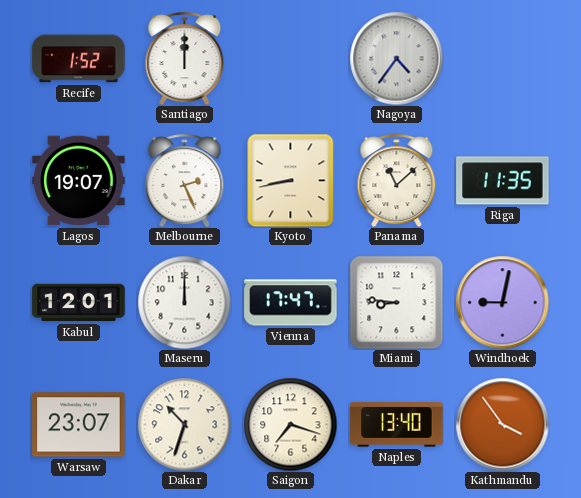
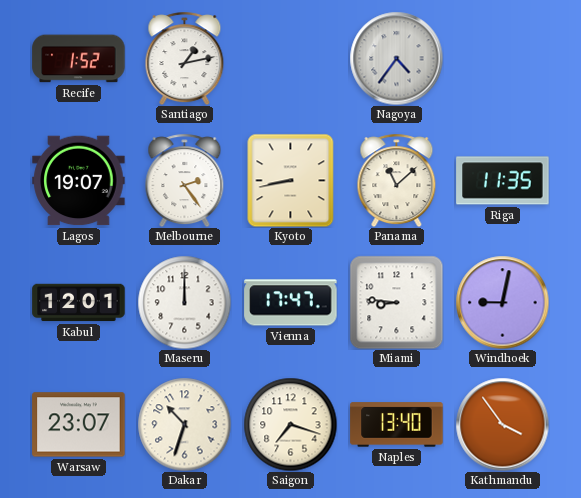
Santiago: 12:00 -> 1:13
Melbourne: 2:26 -> 2:24
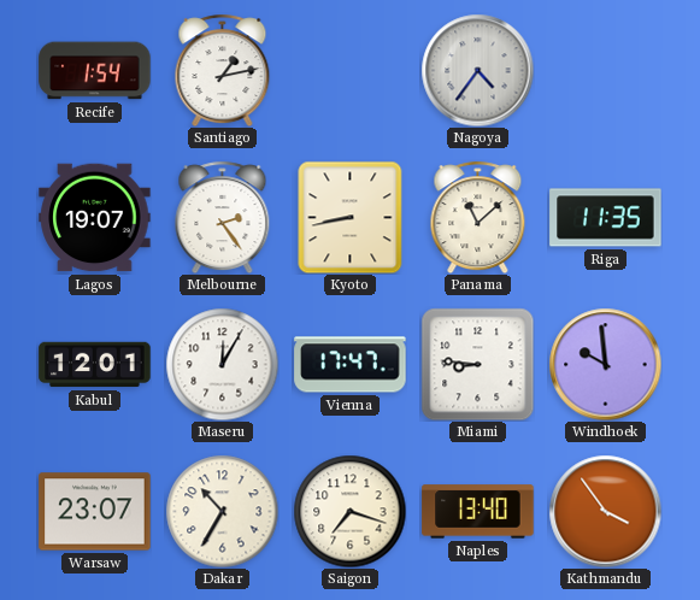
Recife: 1:52 -> 1:54
Maseru: 12:00 -> 12:05
Windhoek: 9:02 -> 9:59
Dakar: 10:33 -> 10:35
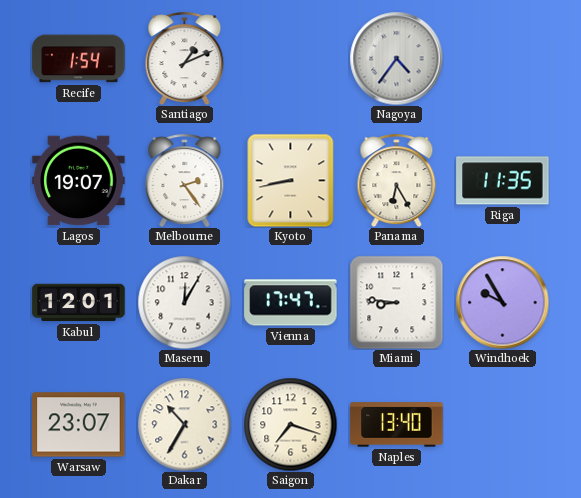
Santiago: 1:13 -> 1:11
Panama: 11:08 -> 6:25
Windhoek: 9:59 -> 9:55
Kathmandu: 3:54 -> none
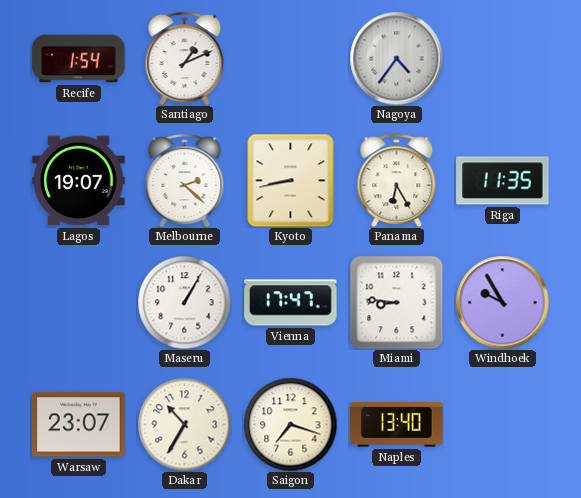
Melbourne: 2:24 -> 2:22
Kabul: 12:01 -> none
Maseru: 12:05 -> 1:05
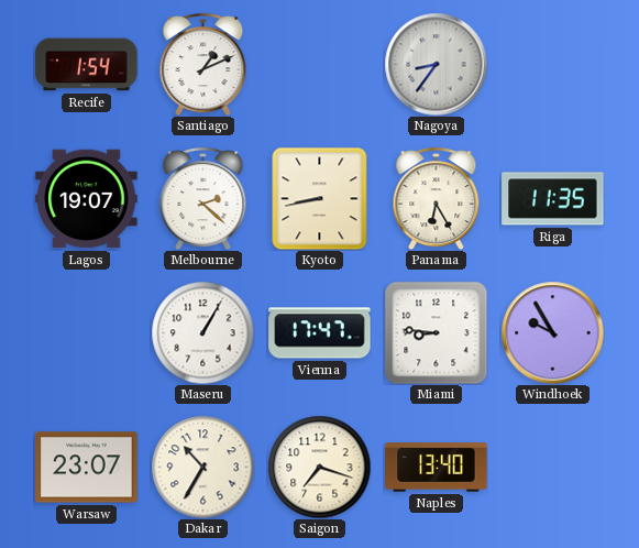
Nagoya: 4:36 -> 8:36
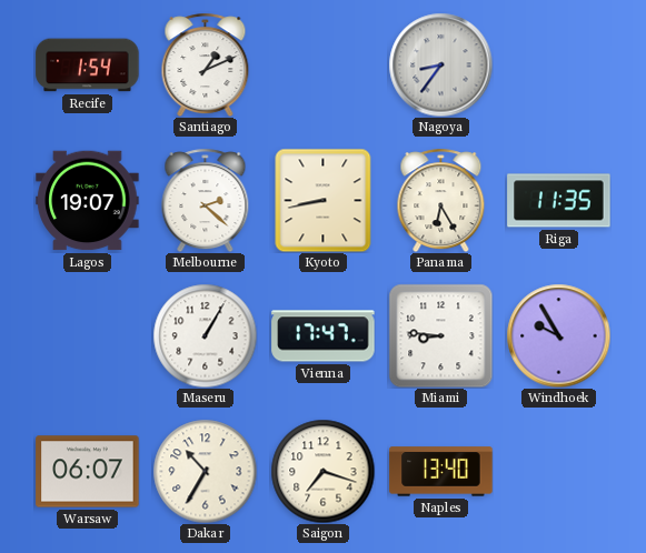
Warsaw: 23:07 -> 06:07
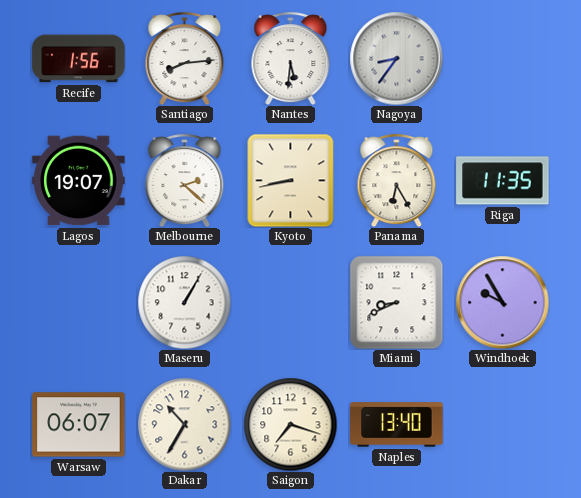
Recife: 1:54 -> 1:56
Santiago: 1:11 -> 8:14
Nantes: none -> 5:31
Vienna: 17:47 -> none
Miami: 8:46 -> 8:41
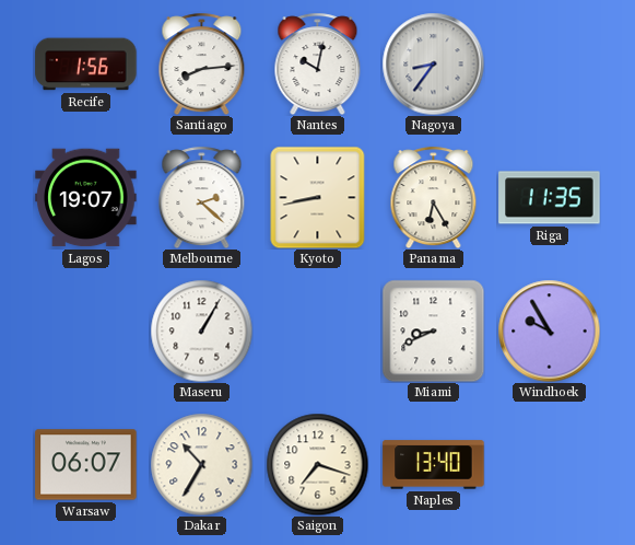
Nantes: 5:31 -> 10:02
